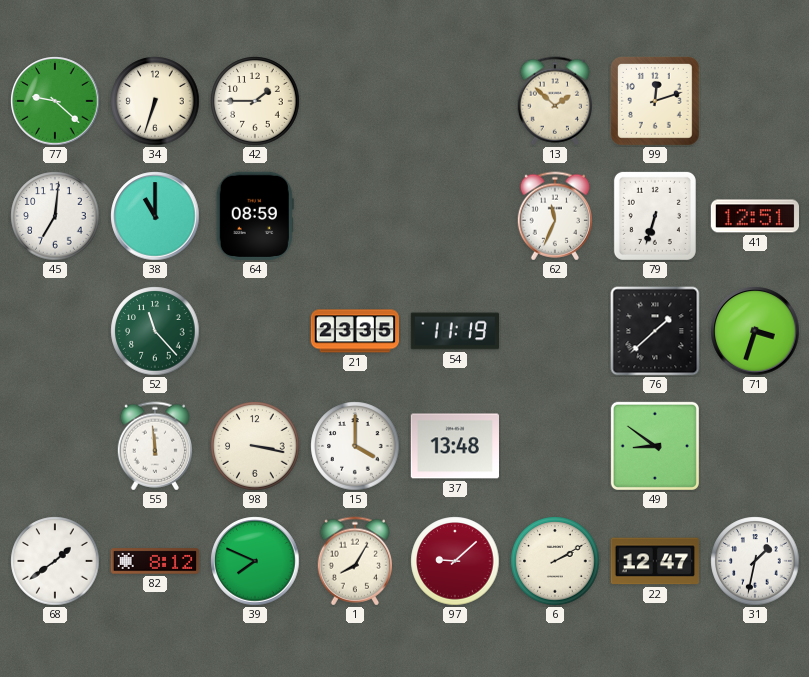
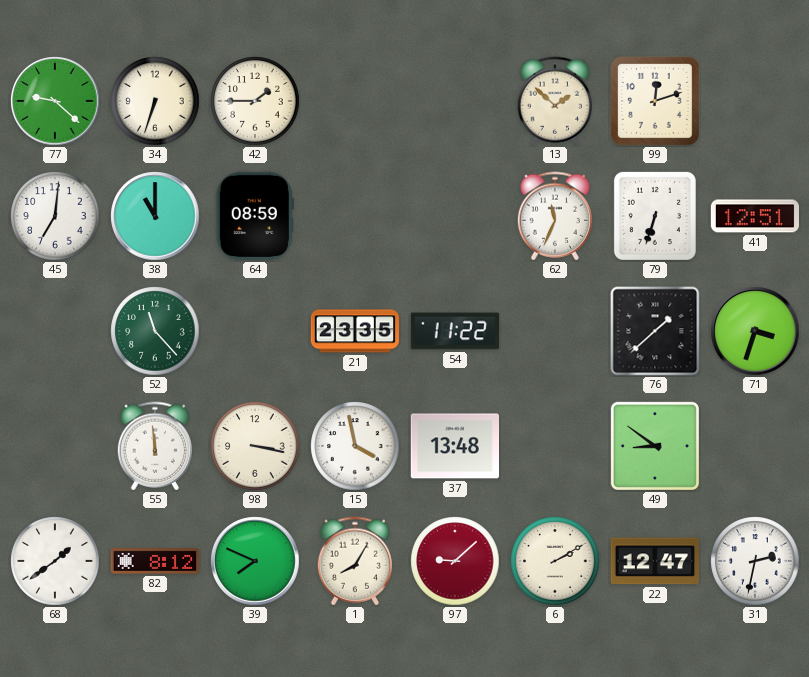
54: 11:19 -> 11:22
15: 4:00 -> 3:58
31: 1:32 -> 2:32
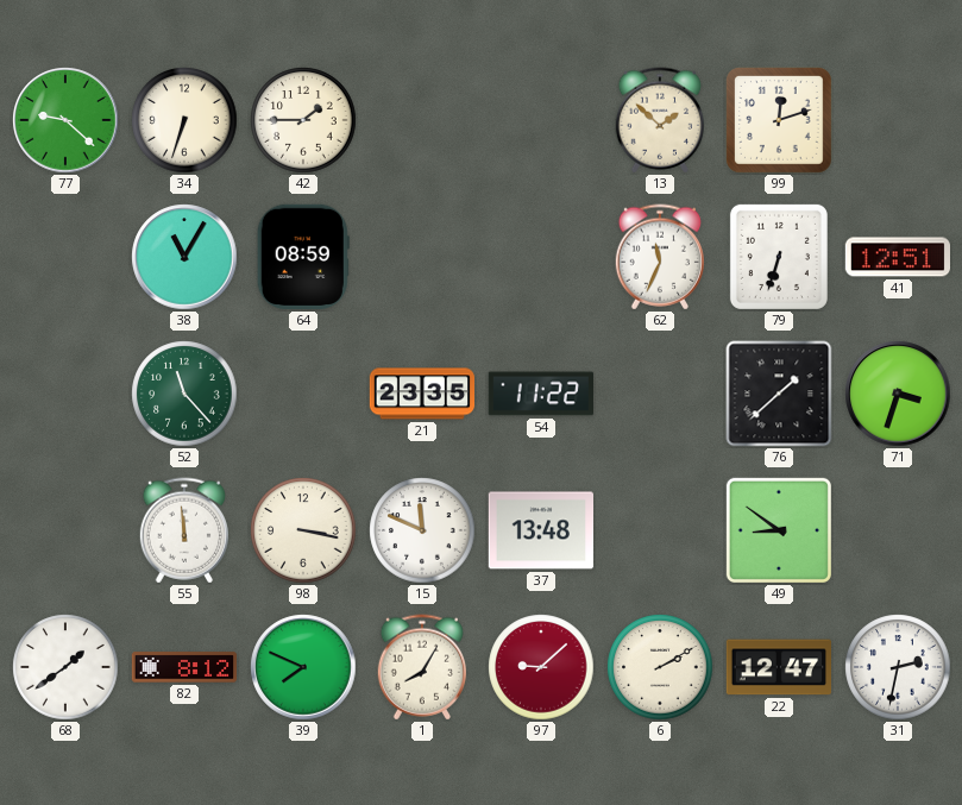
45: 7:01 -> none
38: 11:00 -> 11:05
15: 3:58 -> 11:49
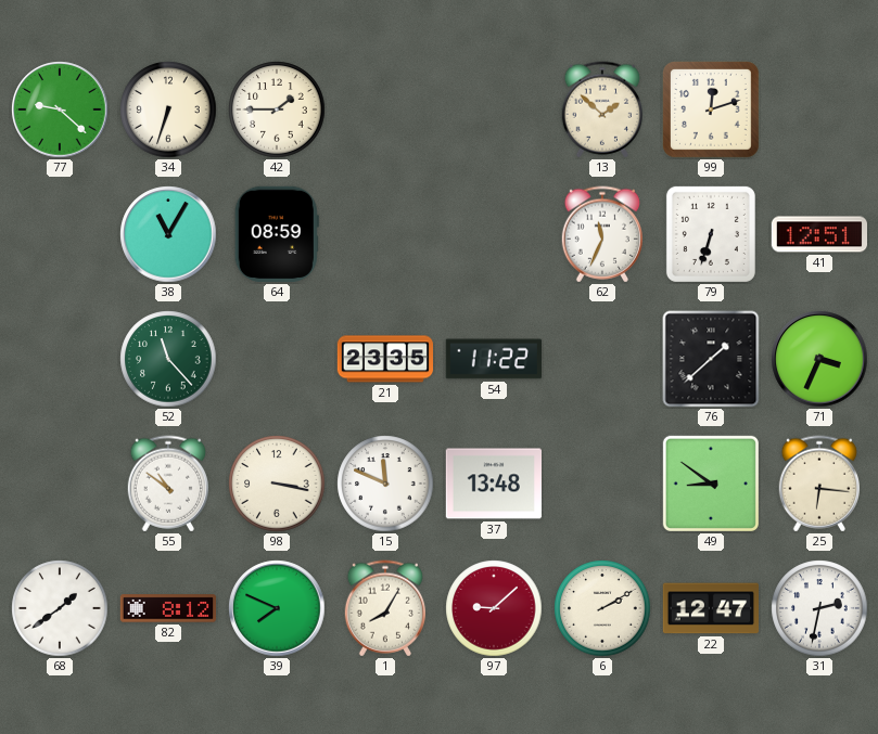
71: 3:33 -> 3:34
55: 11:59 -> 10:51
25: none -> 6:16
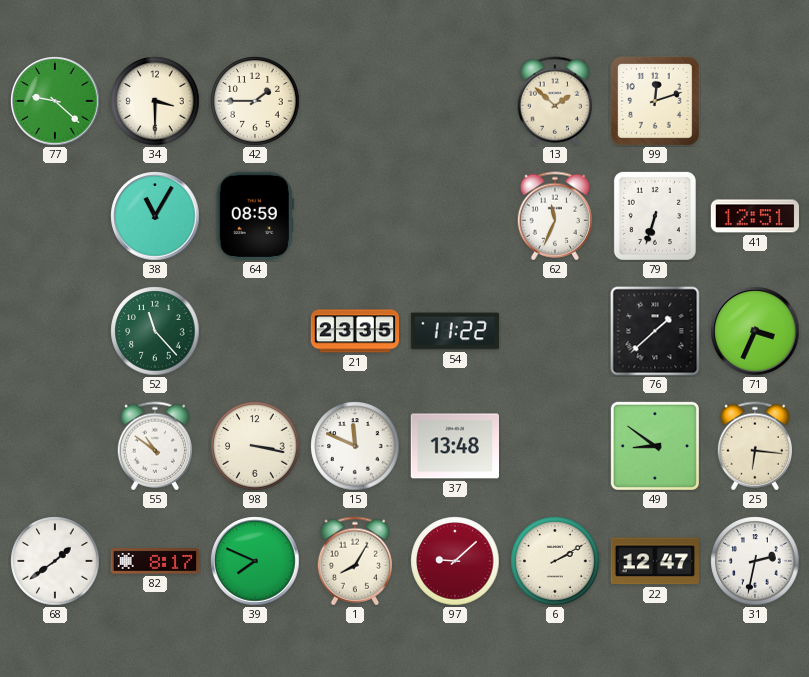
34: 6:33 -> 3:30
82: 8:12 -> 8:17
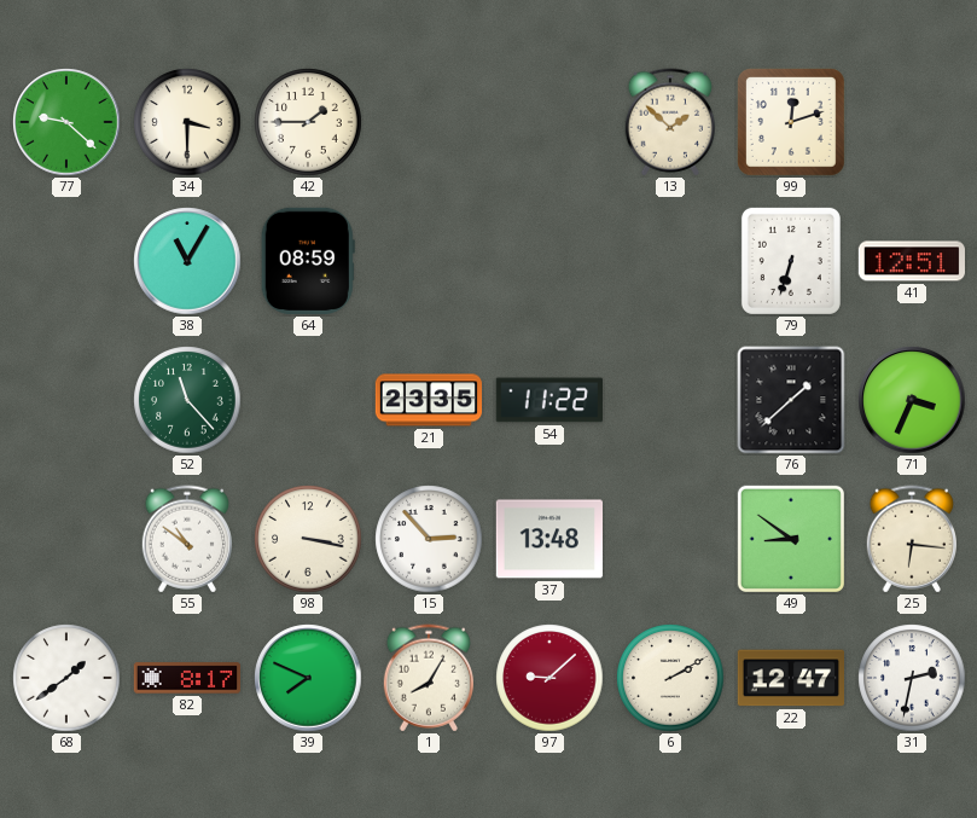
62: 11:34 -> none
15: 11:49 -> 2:53
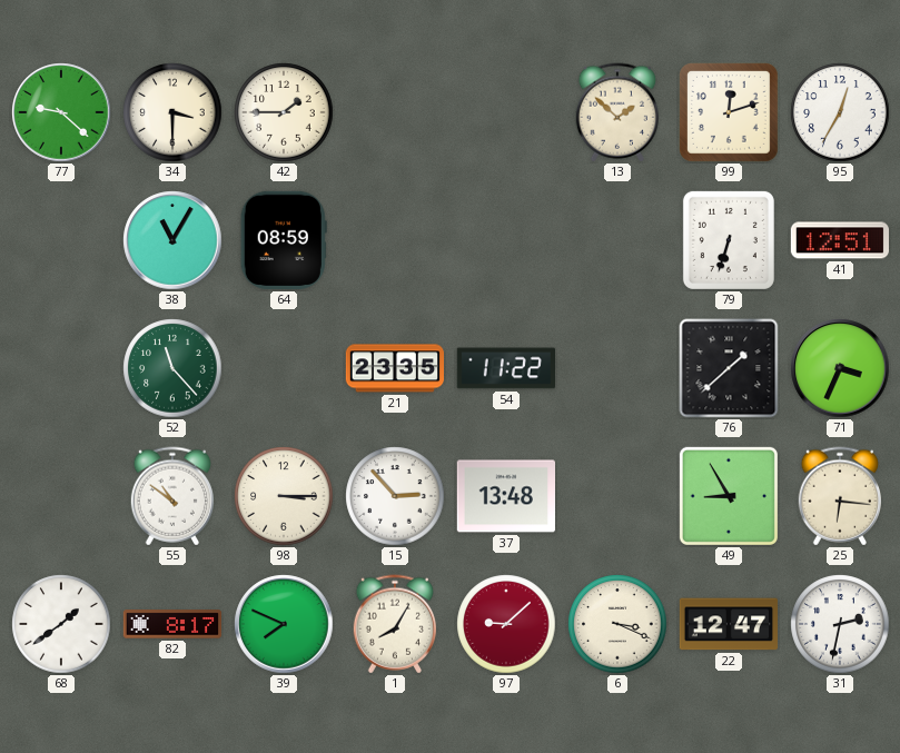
95: none -> 12:35
98: 3:17 -> 3:15
49: 8:51 -> 8:55
6: 2:10 -> 3:19
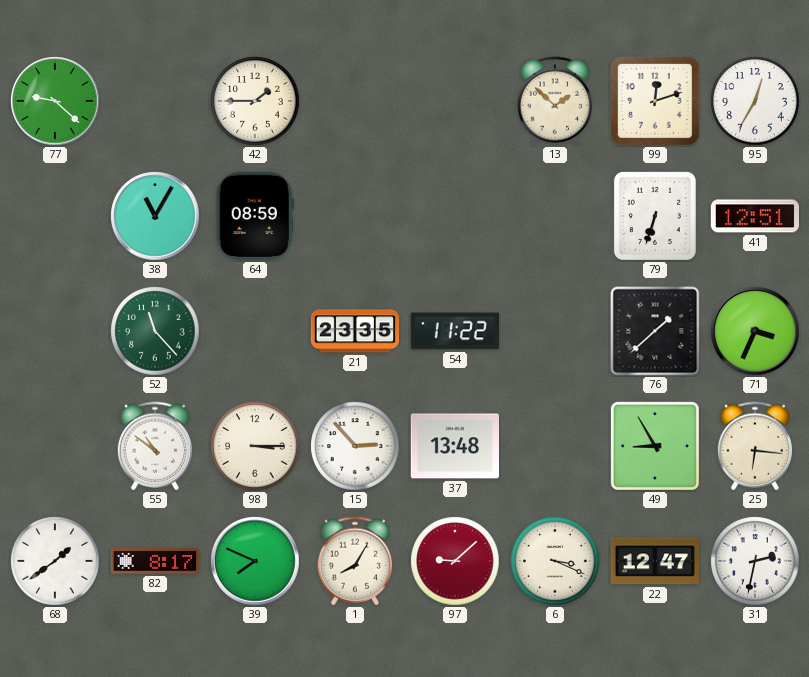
34: 3:30 -> none
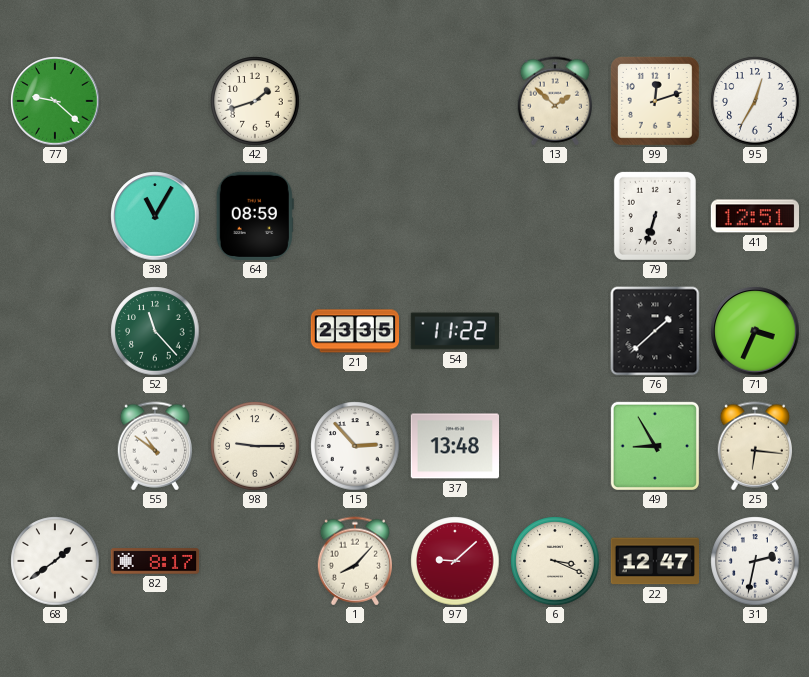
42: 1:45 -> 1:42
98: 3:15 -> 9:15
39: 7:49 -> none
1: 8:05 -> 8:07
